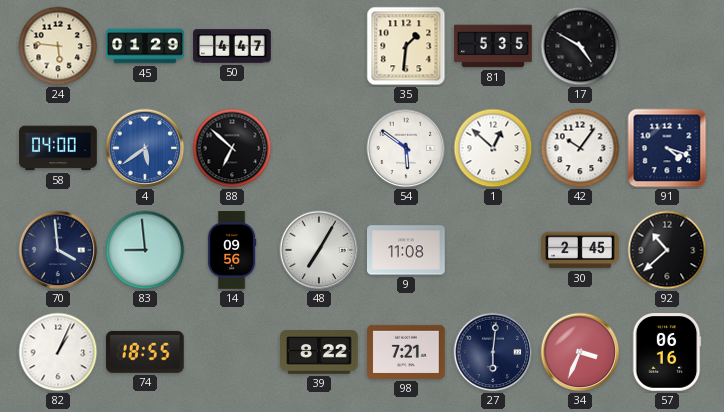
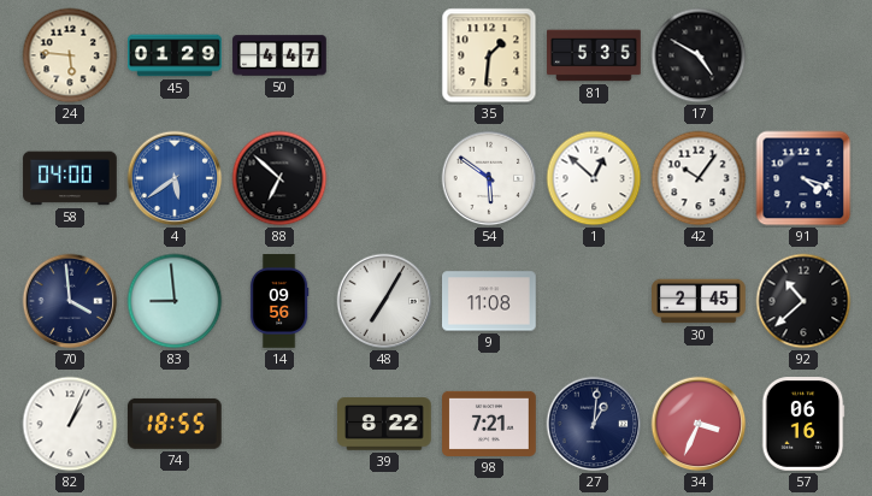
27: 6:01 -> 1:01
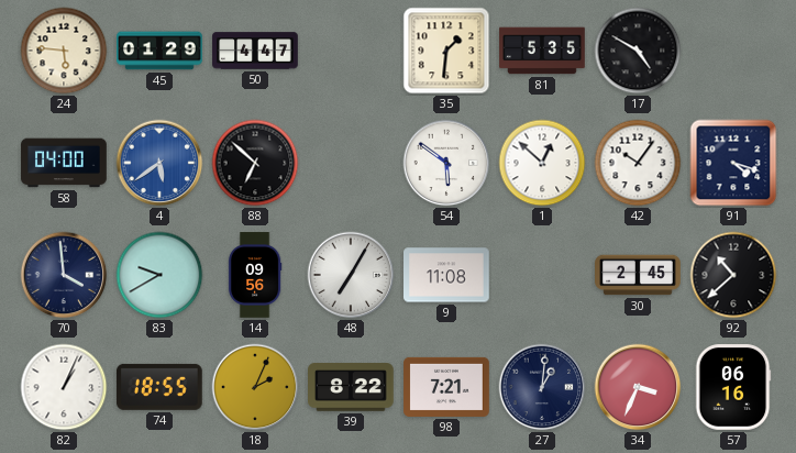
83: 8:59 -> 9:40
18: none -> 2:04
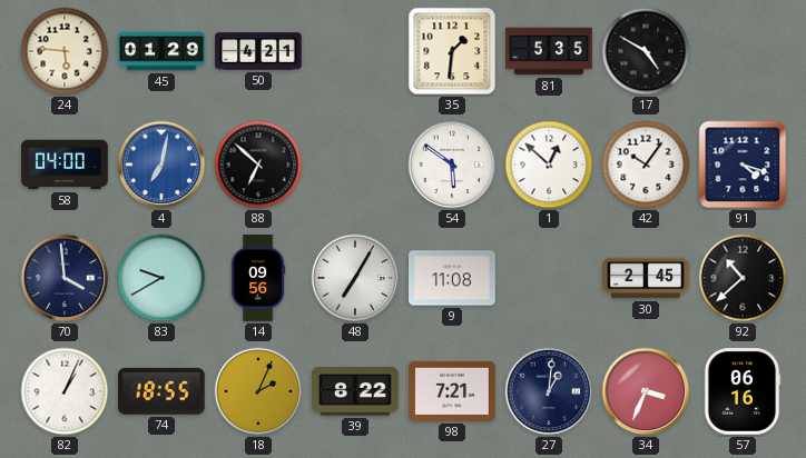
50: 4:47 -> 4:21
4: 5:39 -> 7:02
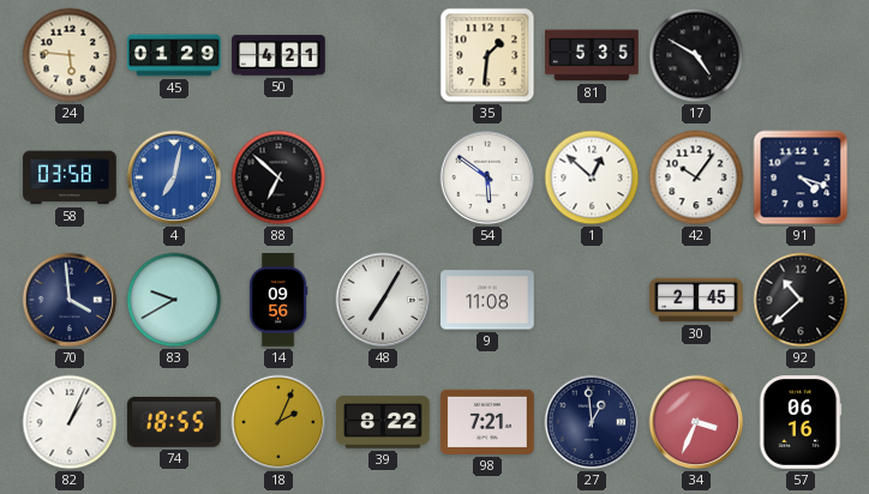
58: 04:00 -> 03:58
27: 1:01 -> 12:59
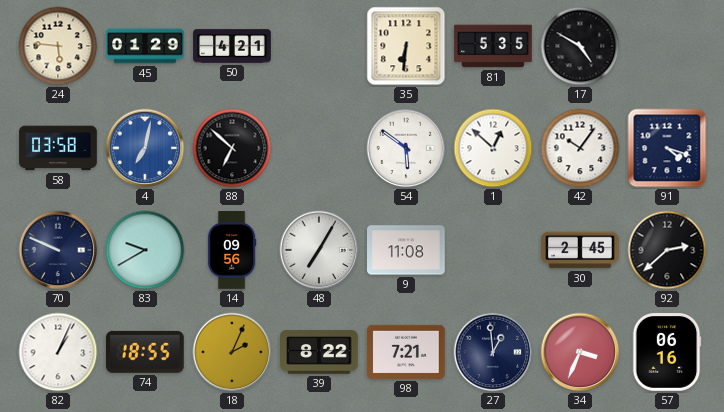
35: 1:31 -> 6:31
70: 3:59 -> 9:49
92: 10:38 -> 2:38
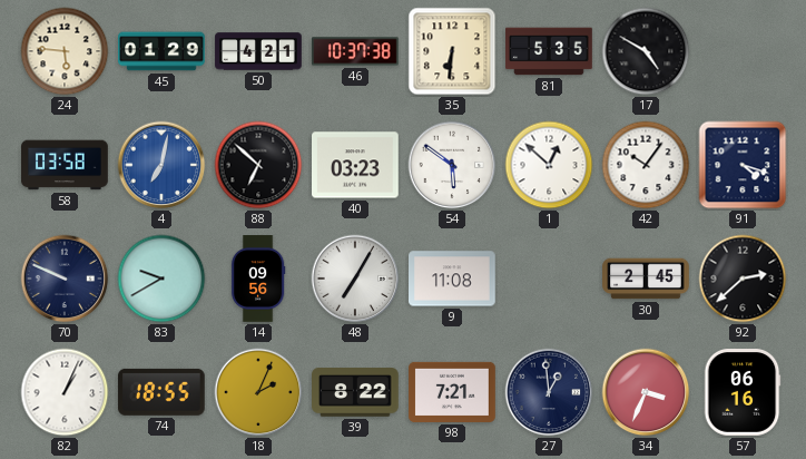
46: none -> 10:37
40: none -> 03:23
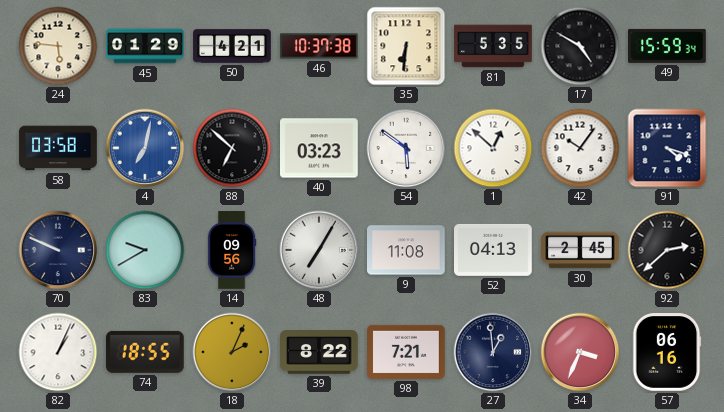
49: none -> 15:59
52: none -> 04:13
